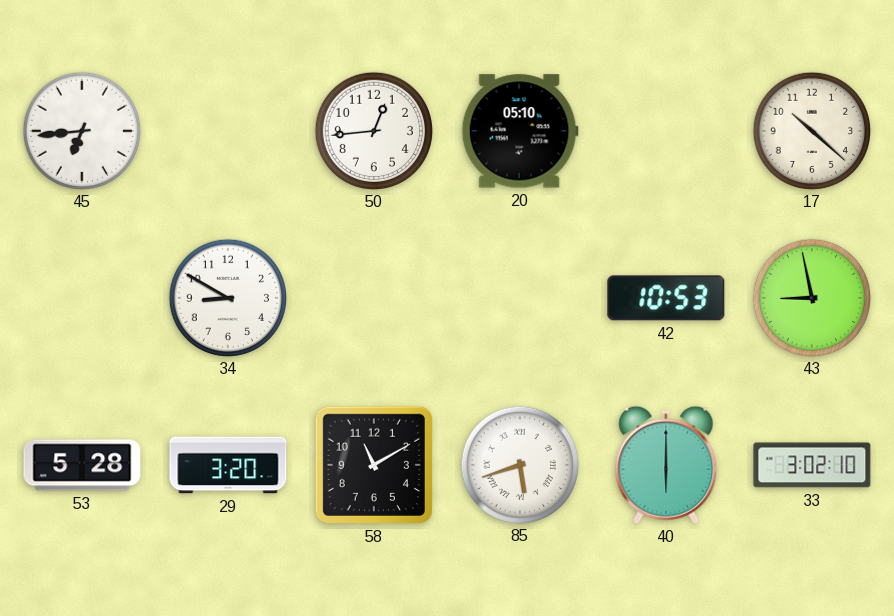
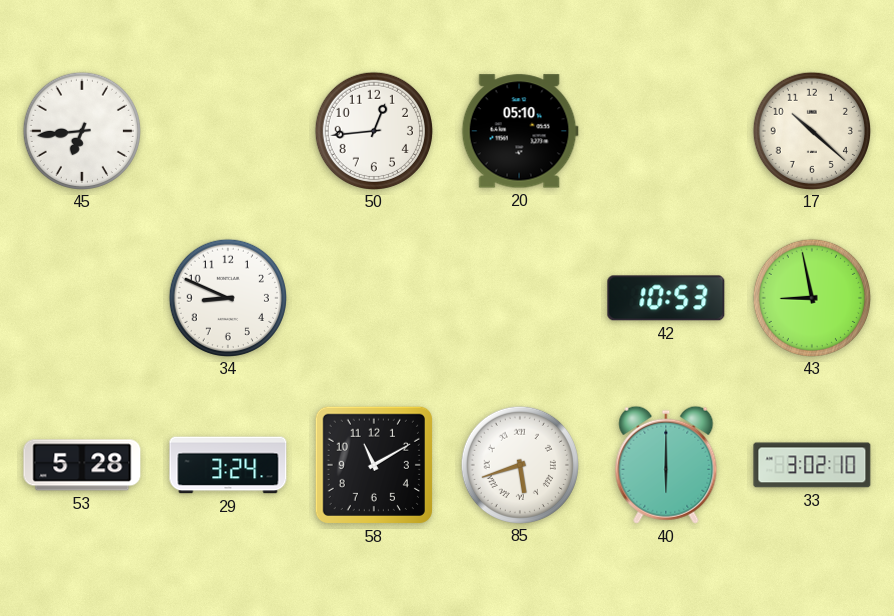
34: 8:50 -> 8:49
29: 3:20 -> 3:24
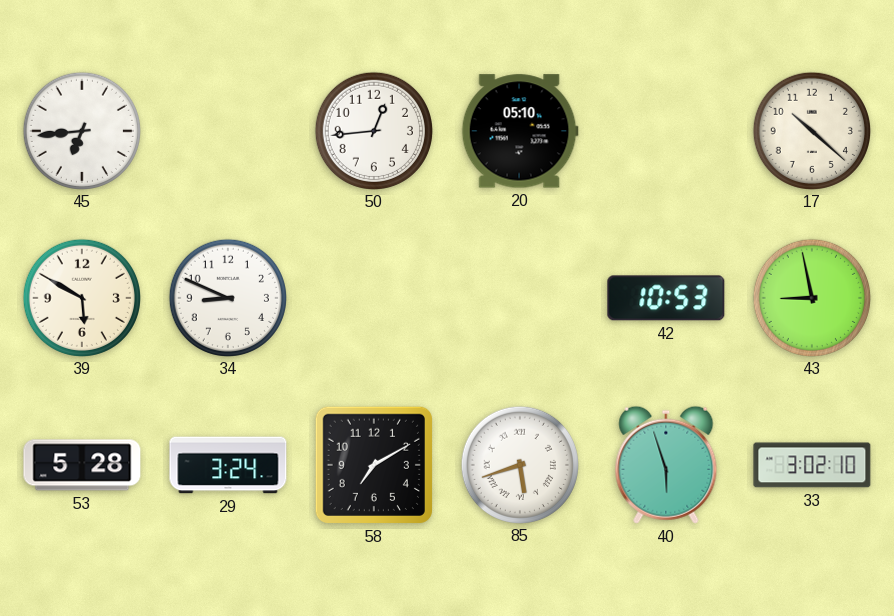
39: none -> 5:50
58: 11:10 -> 7:10
40: 6:00 -> 5:57
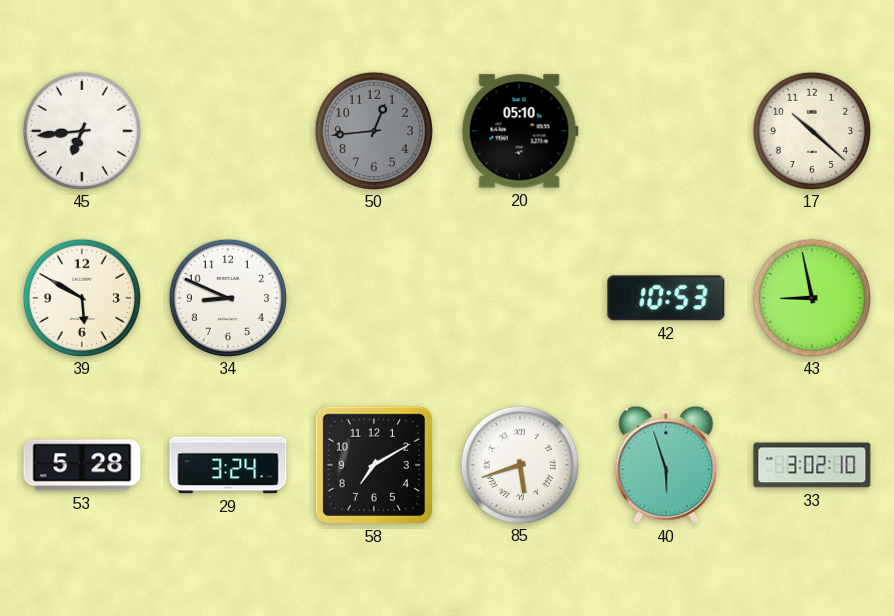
50 dial: white -> grey
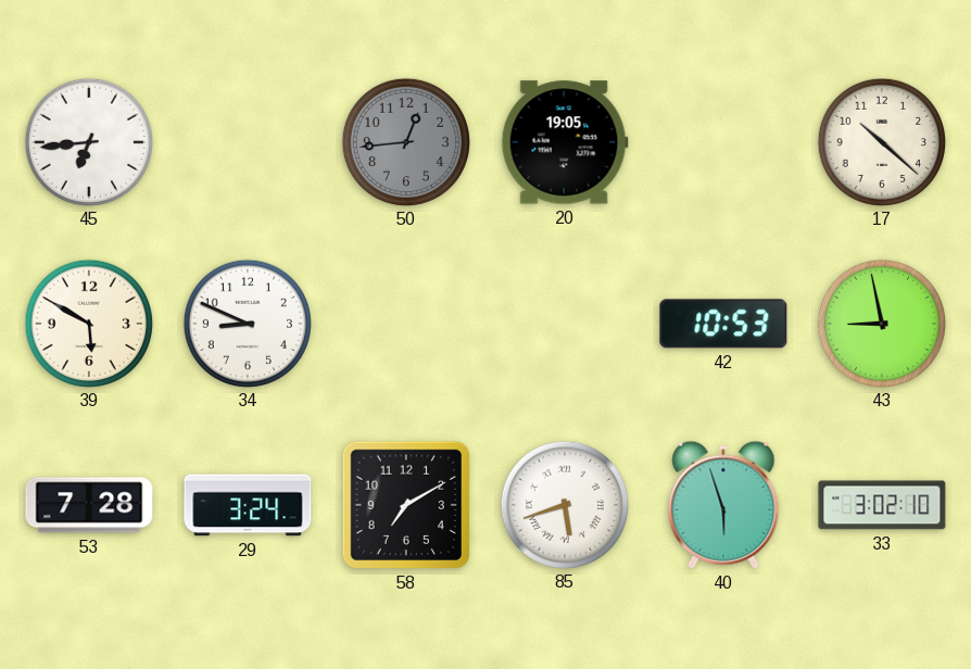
20: 05:10 -> 19:05
53: 5:28 -> 7:28
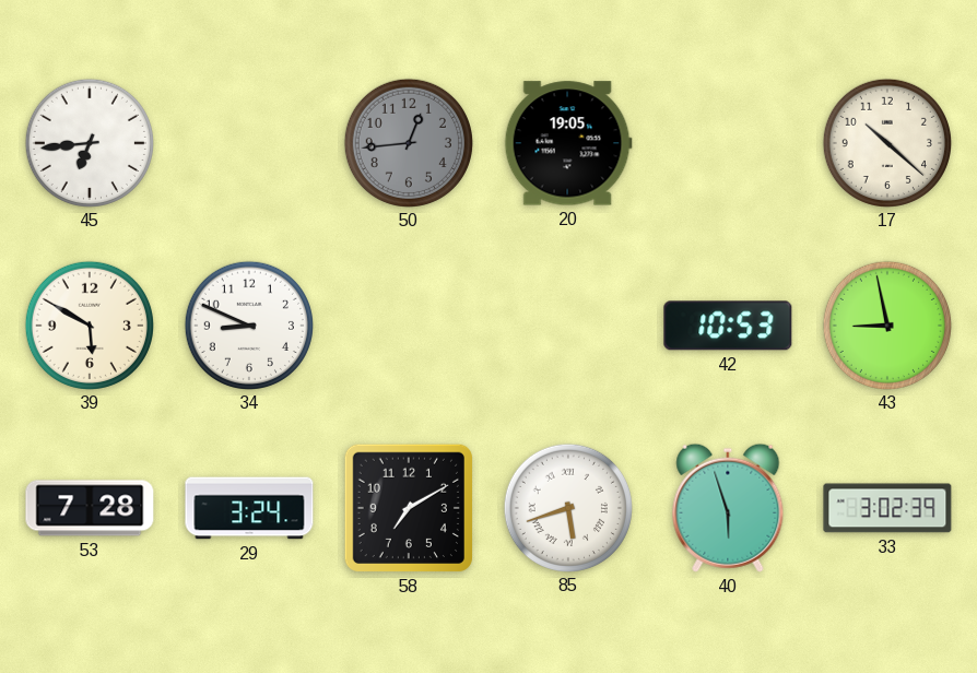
33: 3:02:10 -> 3:02:39
